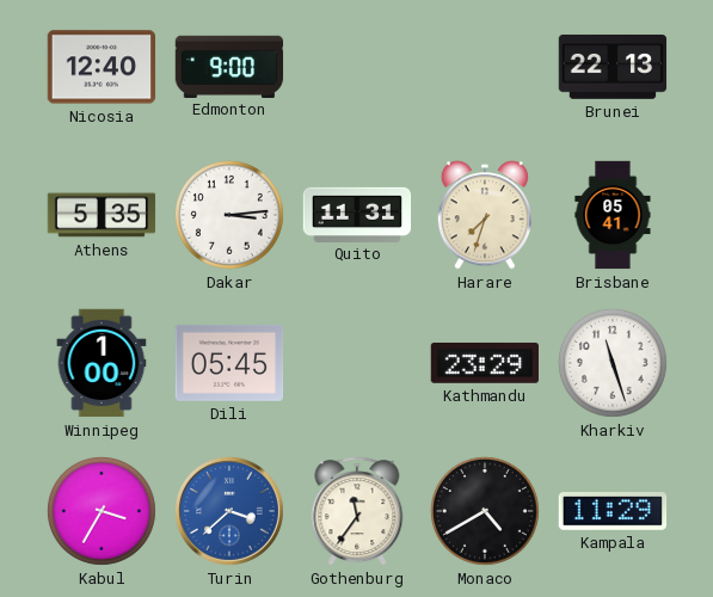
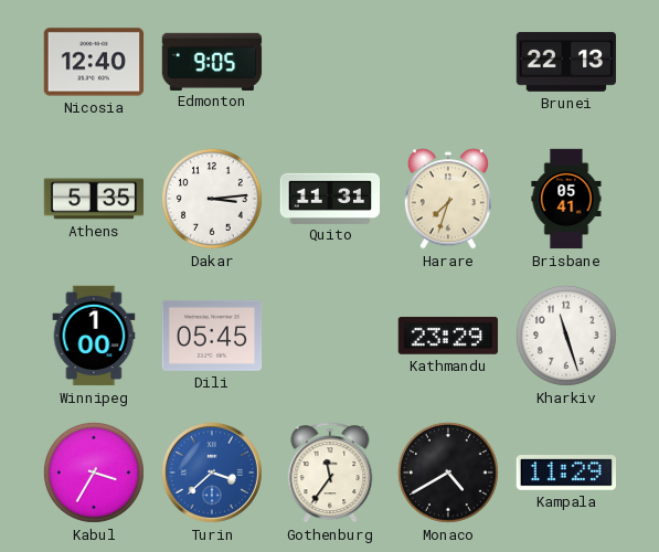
Edmonton: 9:00 -> 9:05
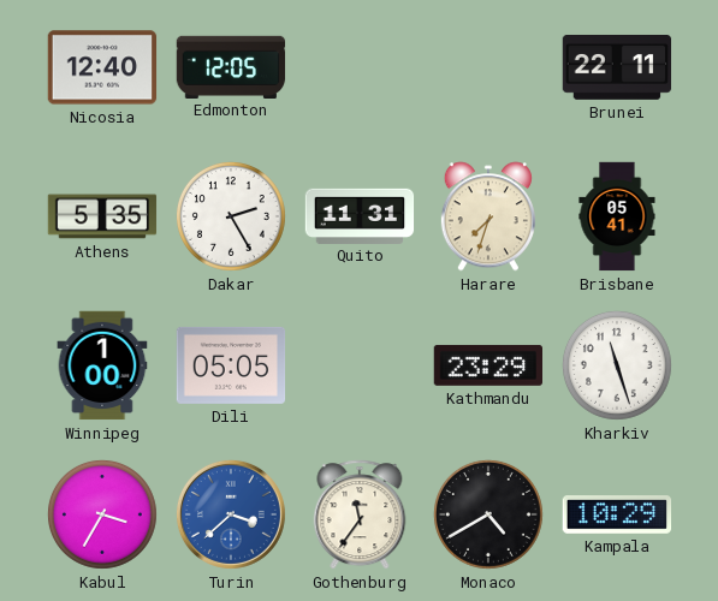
Edmonton: 9:05 -> 12:05
Brunei: 22:13 -> 22:11
Dakar: 3:14 -> 2:25
Dili: 05:45 -> 05:05
Kampala: 11:29 -> 10:29
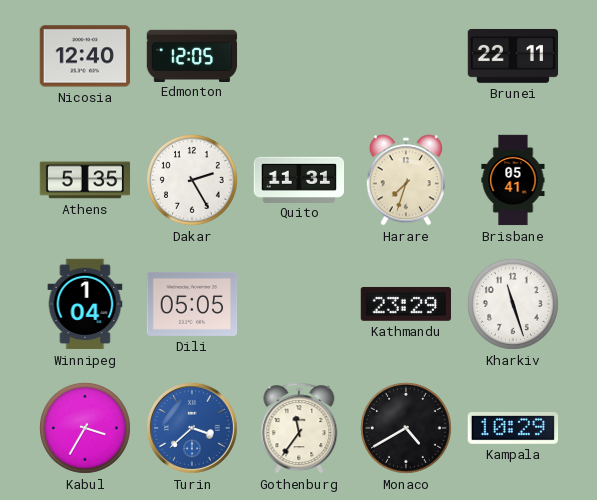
Winnipeg: 1:00 -> 1:04
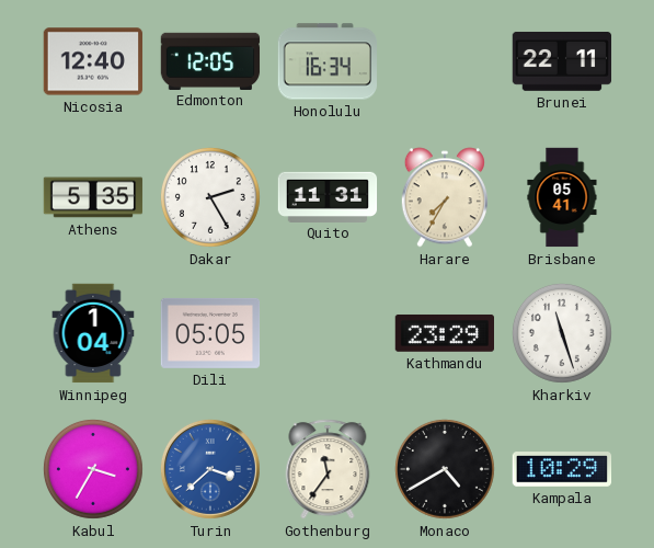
Honolulu: none -> 16:34
Harare: 7:33 -> 7:35
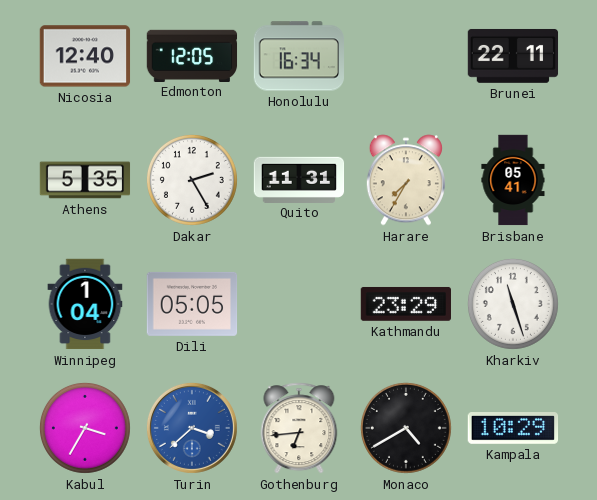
Gothenburg: 11:36 -> 6:44
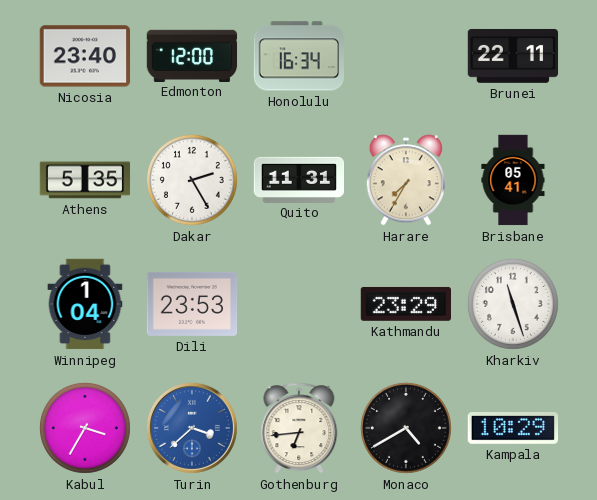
Nicosia: 12:40 -> 23:40
Edmonton: 12:05 -> 12:00
Dili: 05:05 -> 23:53
